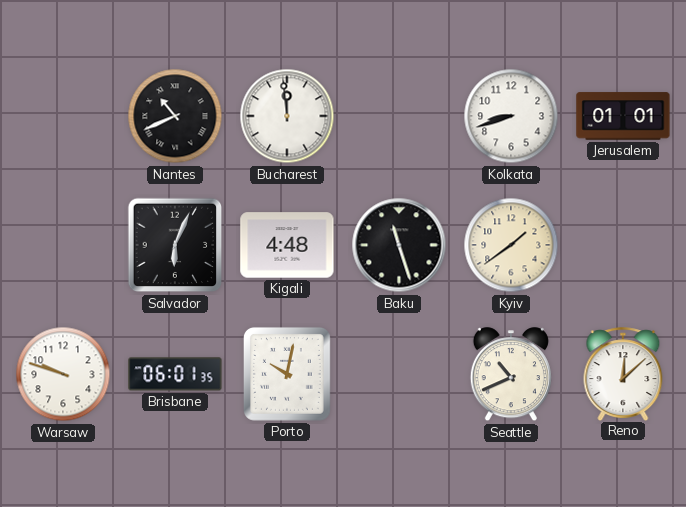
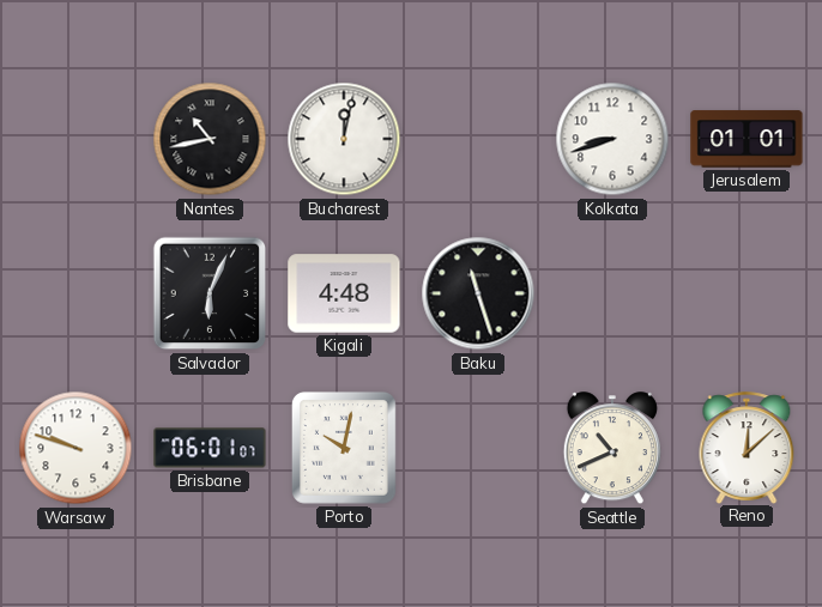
Nantes: 10:41 -> 10:43
Bucharest: 11:59 -> 12:02
Kyiv: 1:39 -> none
Brisbane: 06:01:35 -> 06:01:07
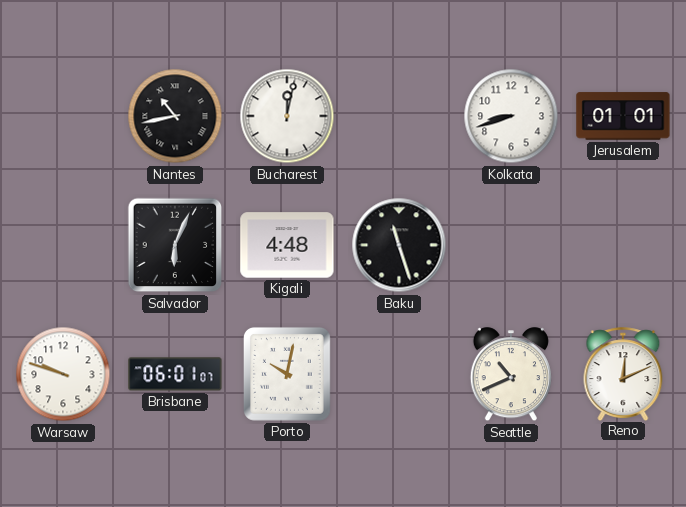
Reno: 12:08 -> 12:11
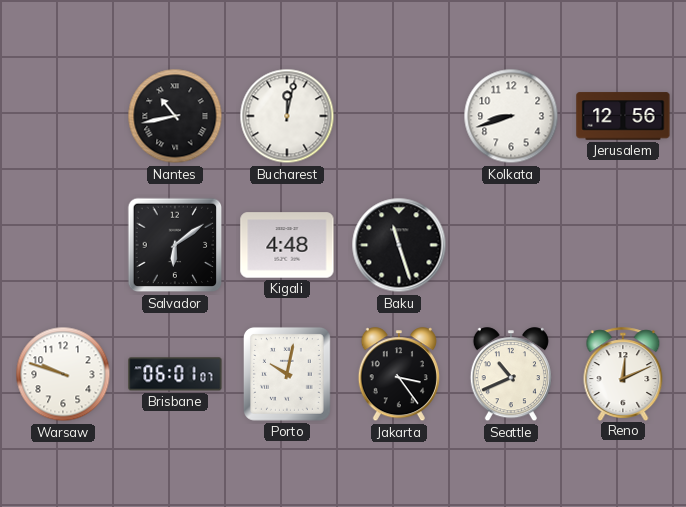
Jerusalem: 01:01 -> 12:56
Salvador: 6:04 -> 6:09
Jakarta: none -> 3:24
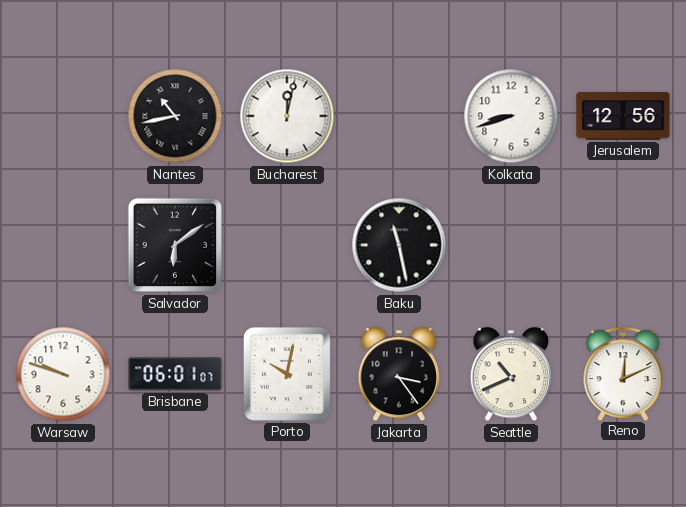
Kigali: 4:48 -> none
Baku: 11:27 -> 11:28
